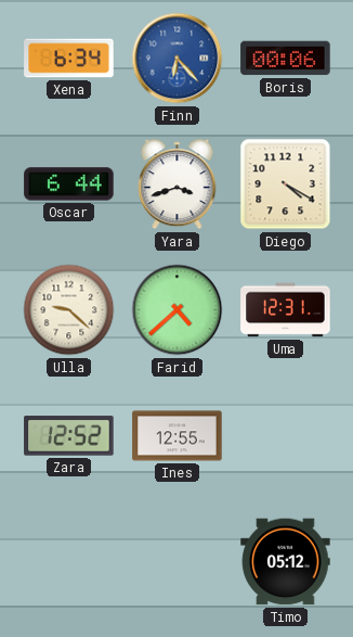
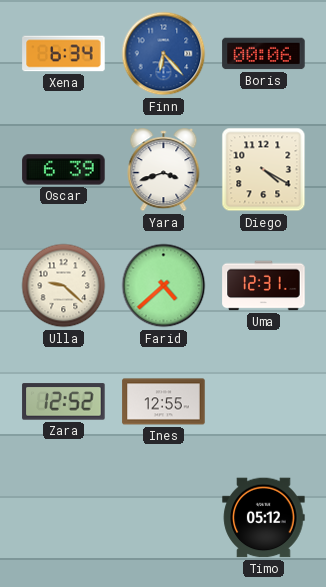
Oscar: 6:44 -> 6:39
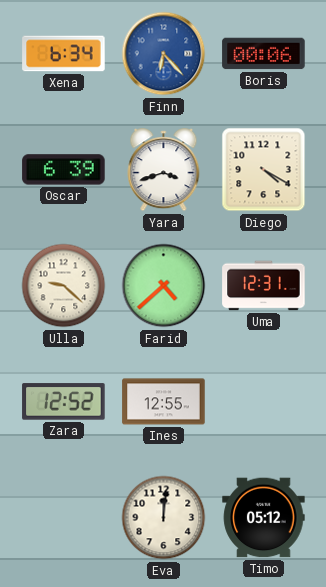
Eva: none -> 12:01
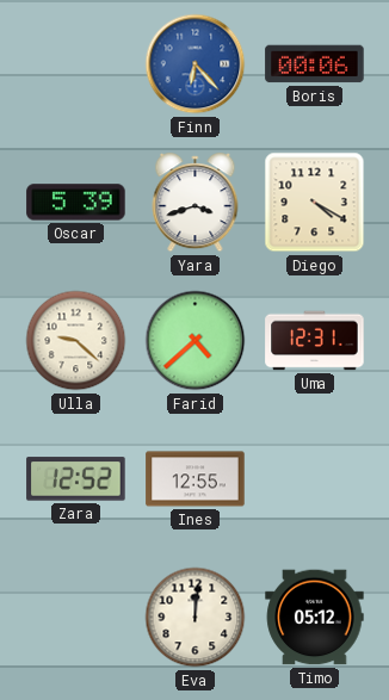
Xena: 6:34 -> none
Oscar: 6:39 -> 5:39
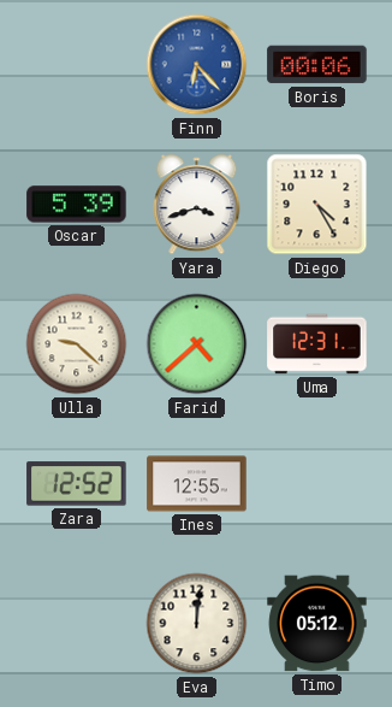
Diego: 4:20 -> 4:25
